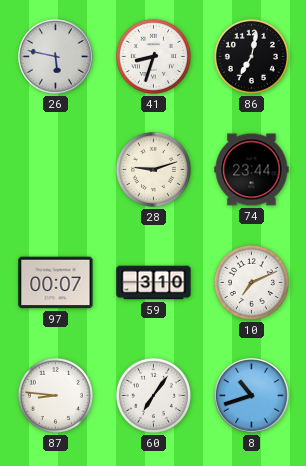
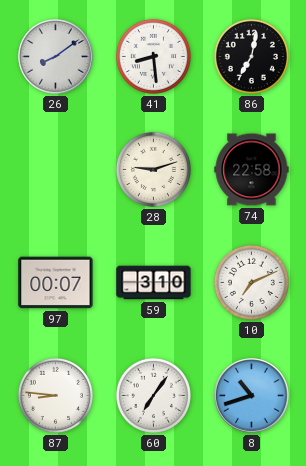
26: 5:47 -> 8:09
41: 8:33 -> 8:29
74: 23:44 -> 22:58
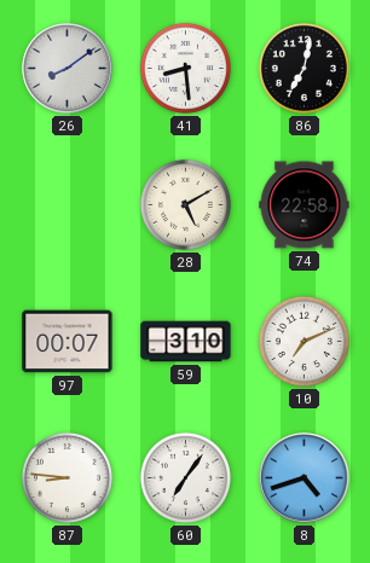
28: 9:12 -> 5:10
8: 10:42 -> 4:42
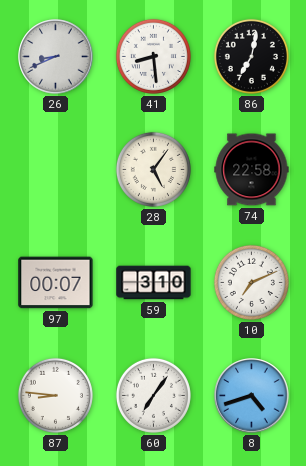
26: 8:09 -> 8:41
28: 5:10 -> 5:06
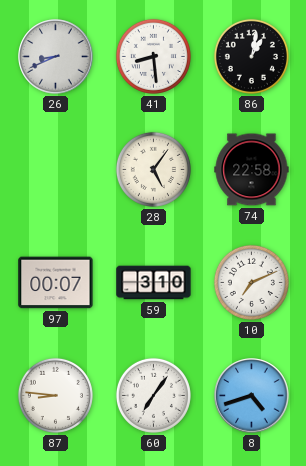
86: 7:02 -> 1:02
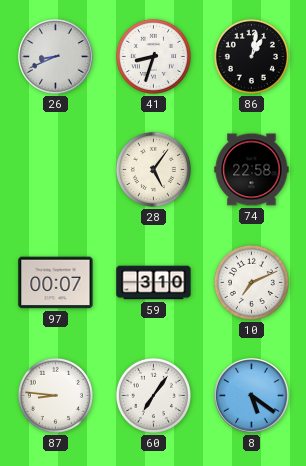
41: 8:29 -> 8:33
8: 4:42 -> 5:21
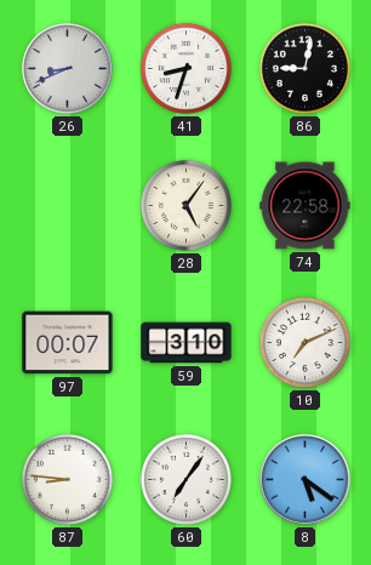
86: 1:02 -> 9:02
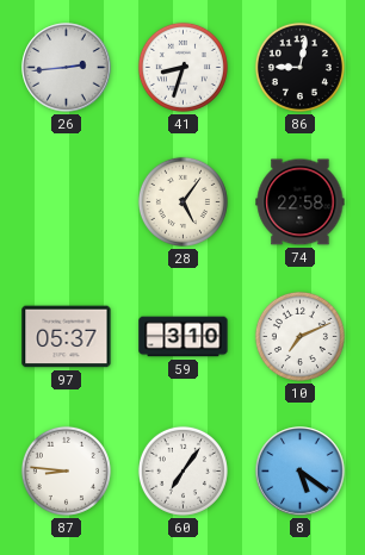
26: 8:41 -> 2:44
97: 00:07 -> 05:37
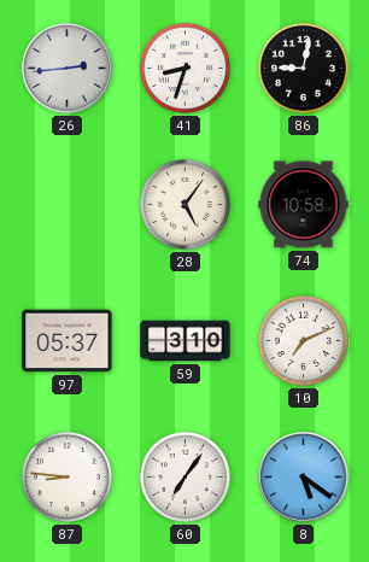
74: 22:58 -> 10:58
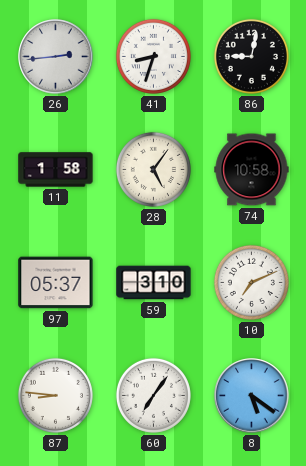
11: none -> 1:58
